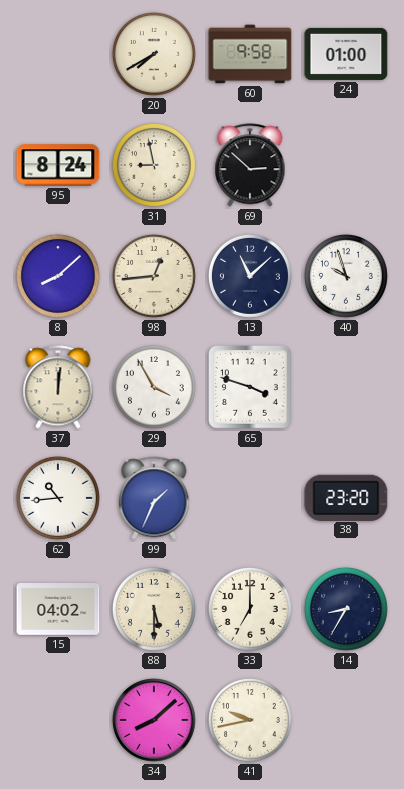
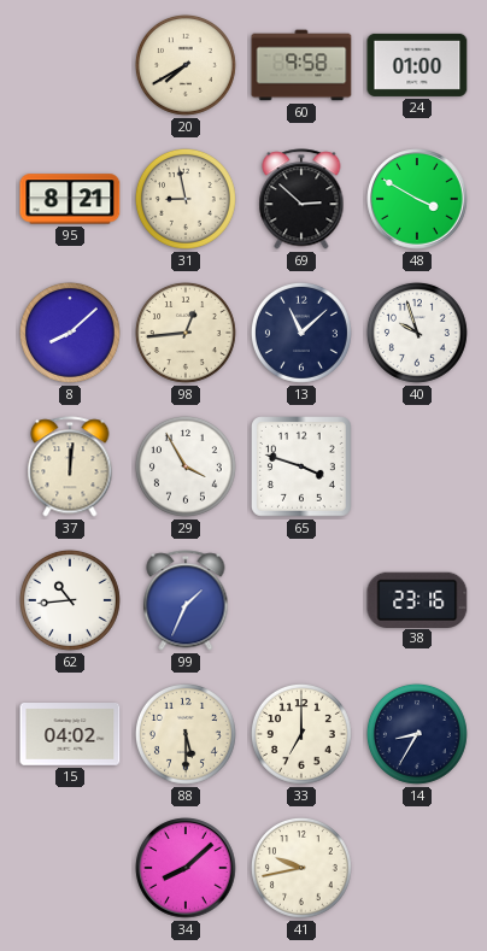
95: 8:24 -> 8:21
48: none -> 3:50
38: 23:20 -> 23:16
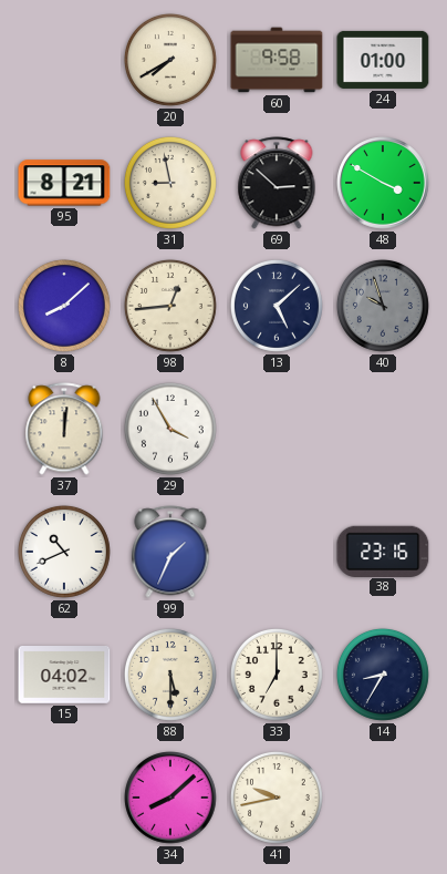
13: 11:08 -> 5:08
40 dial: white -> grey
65: 3:48 -> none
62: 10:44 -> 10:41
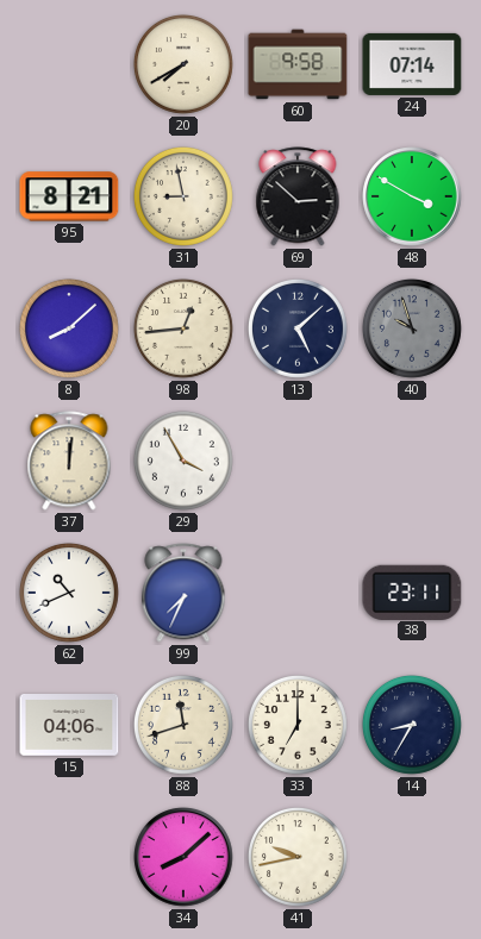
24: 01:00 -> 07:14
99: 1:34 -> 7:34
38: 23:16 -> 23:11
15: 04:02 -> 04:06
88: 5:30 -> 11:42
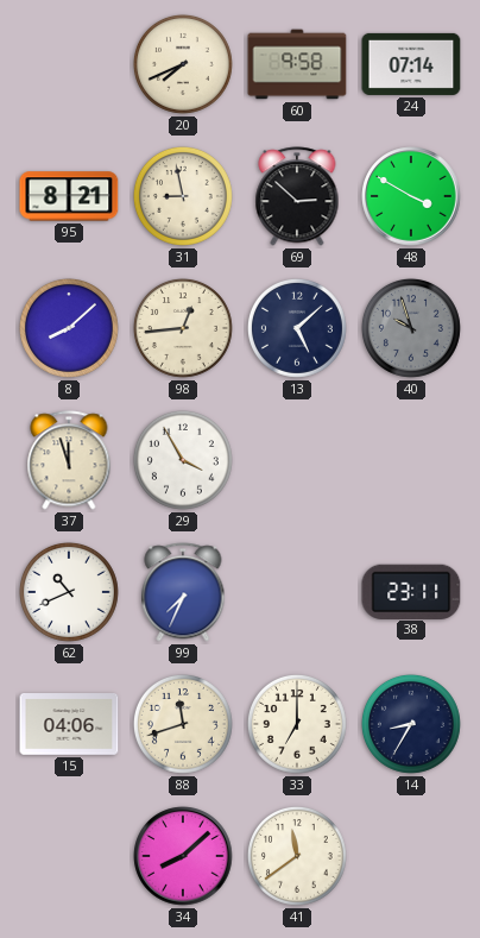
20: 7:40 -> 7:41
37: 12:01 -> 11:57
41: 9:43 -> 11:39
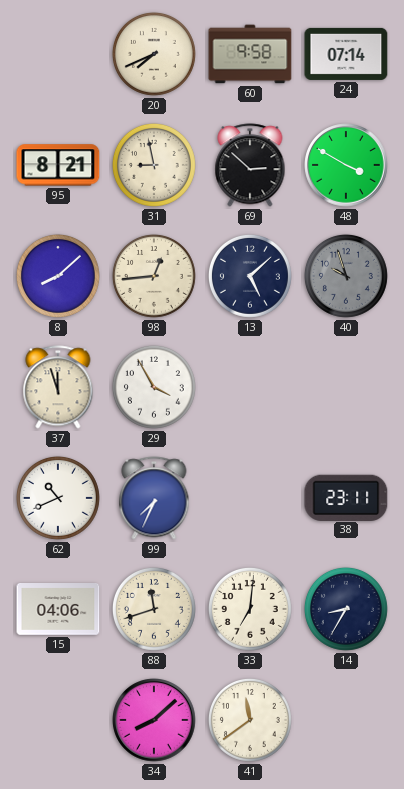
33: 7:00 -> 7:01
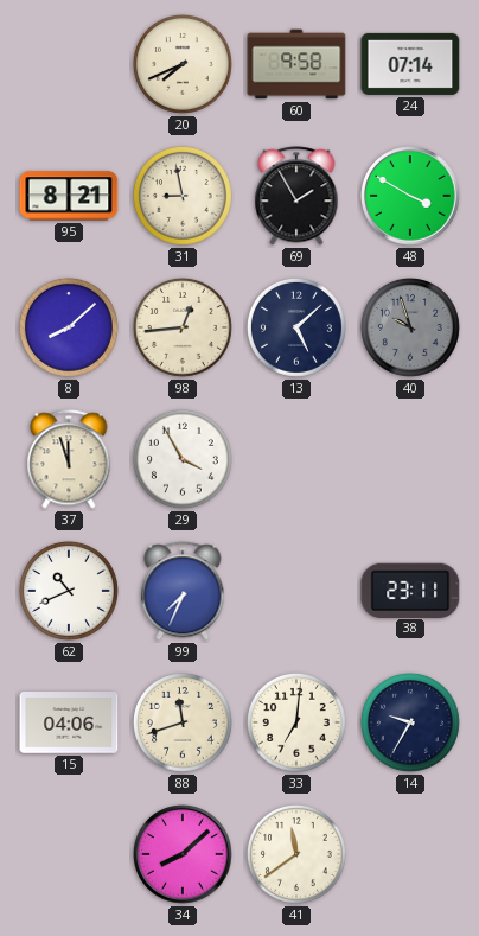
69: 2:52 -> 1:55
14: 8:35 -> 9:35
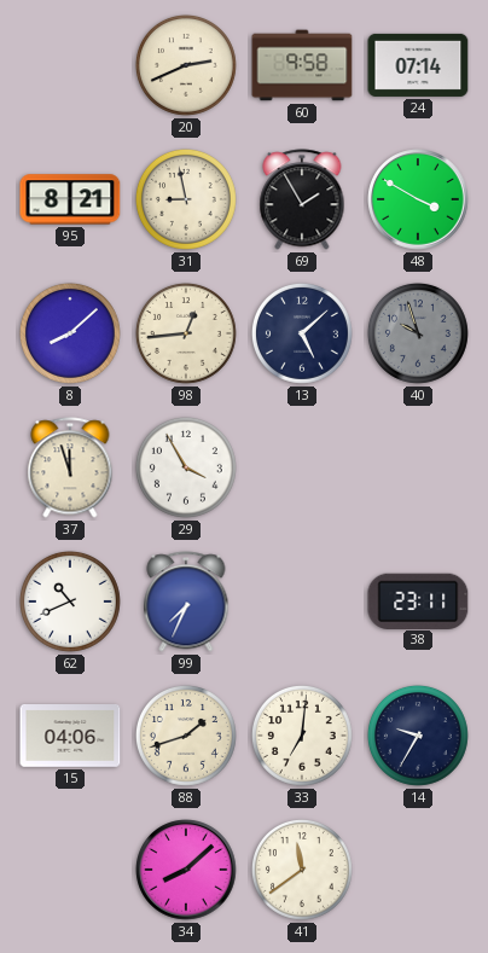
20: 7:41 -> 2:41
88: 11:42 -> 1:42
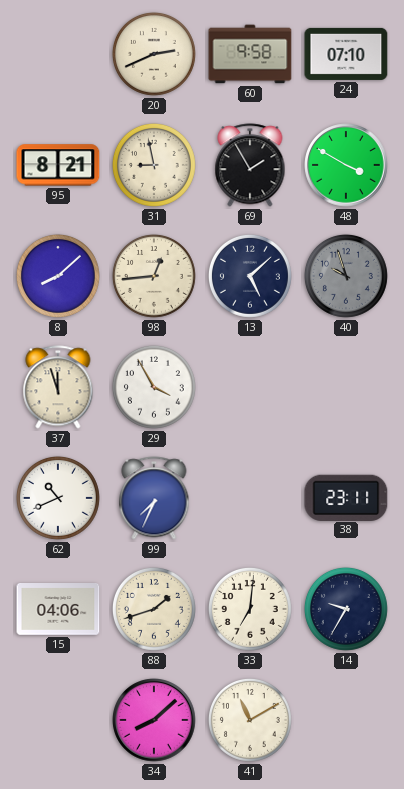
24: 07:14 -> 07:10
41: 11:39 -> 11:10
